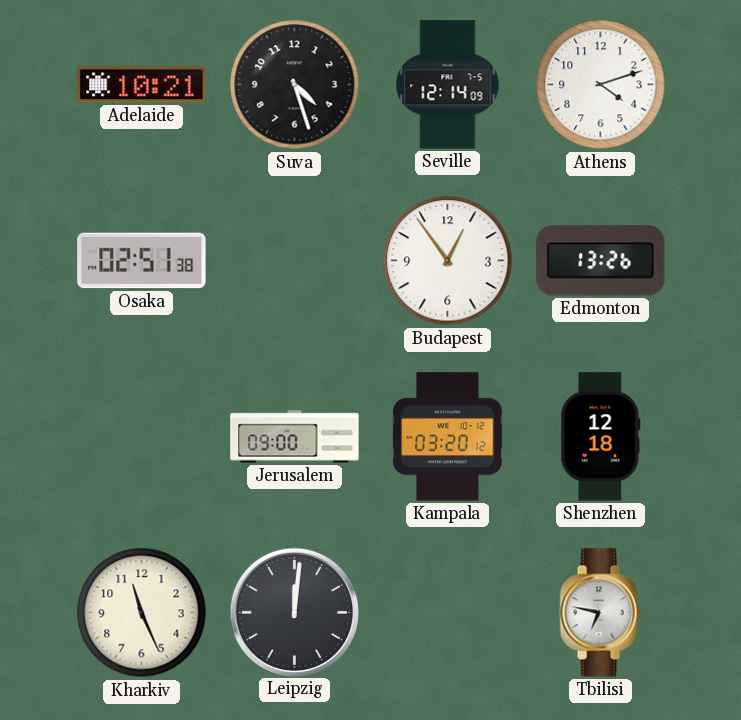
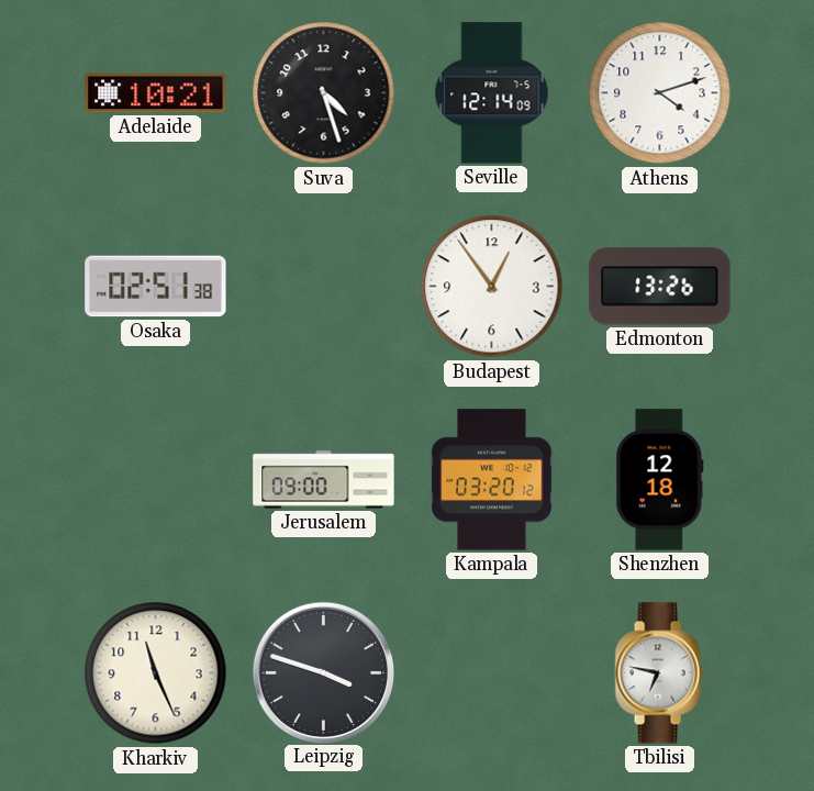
Leipzig: 12:01 -> 3:48
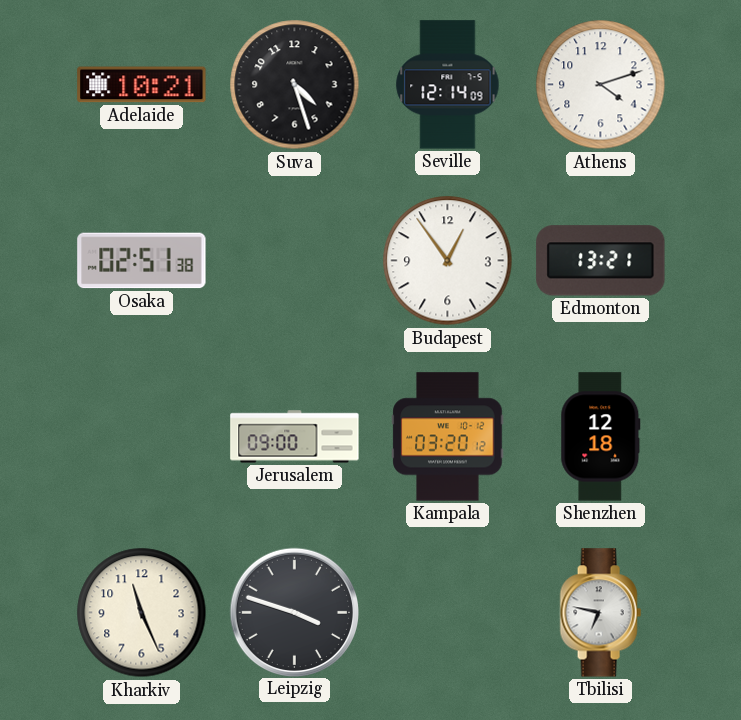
Edmonton: 13:26 -> 13:21
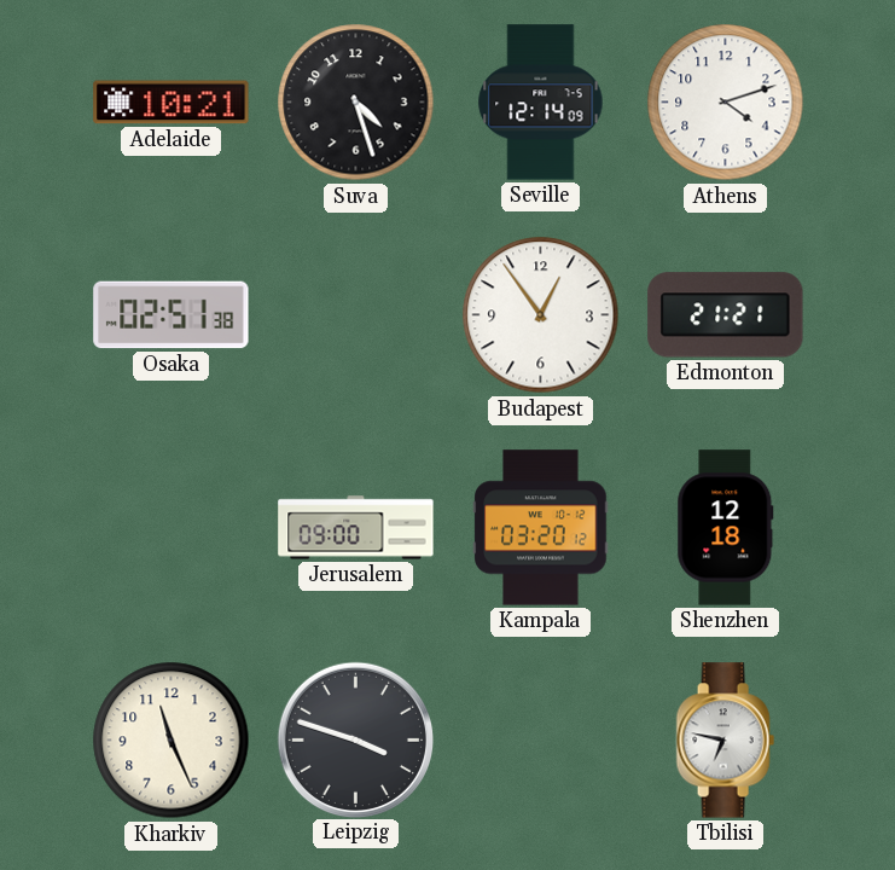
Edmonton: 13:21 -> 21:21
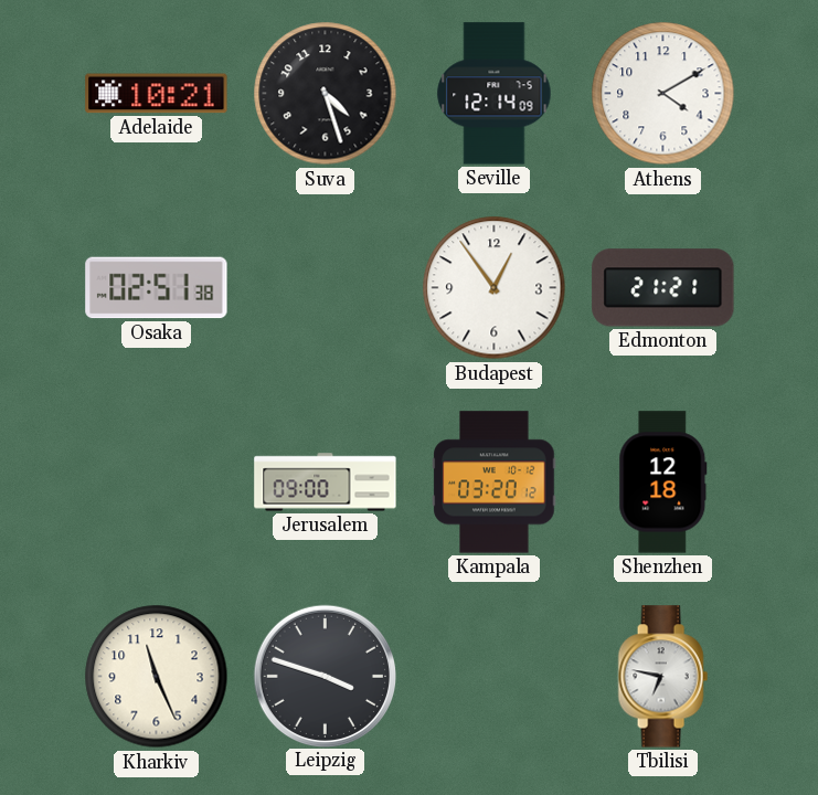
Athens: 4:12 -> 4:10
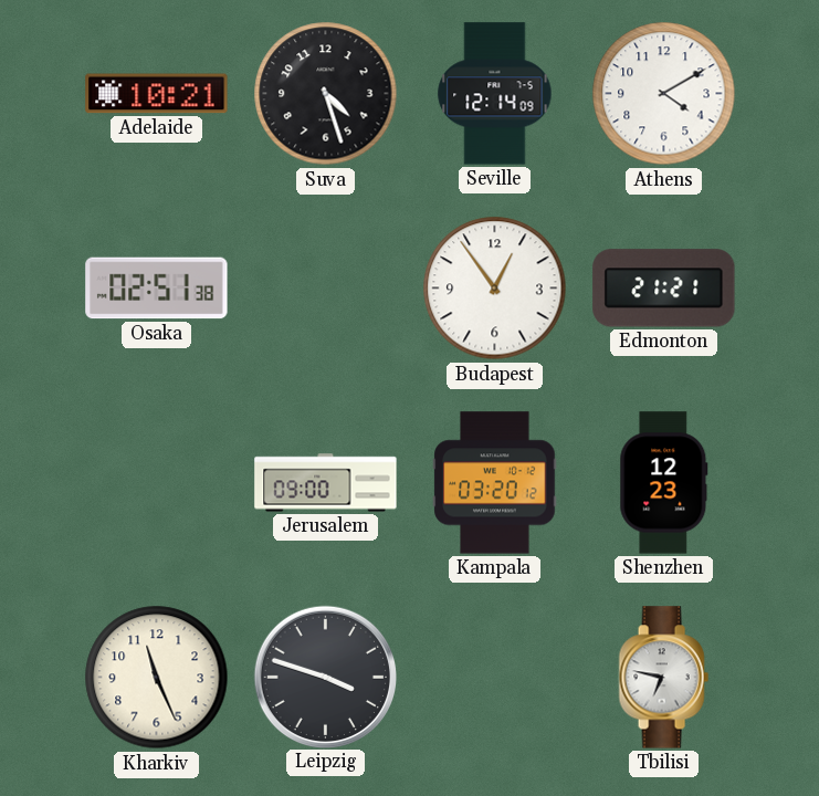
Shenzhen: 12:18 -> 12:23
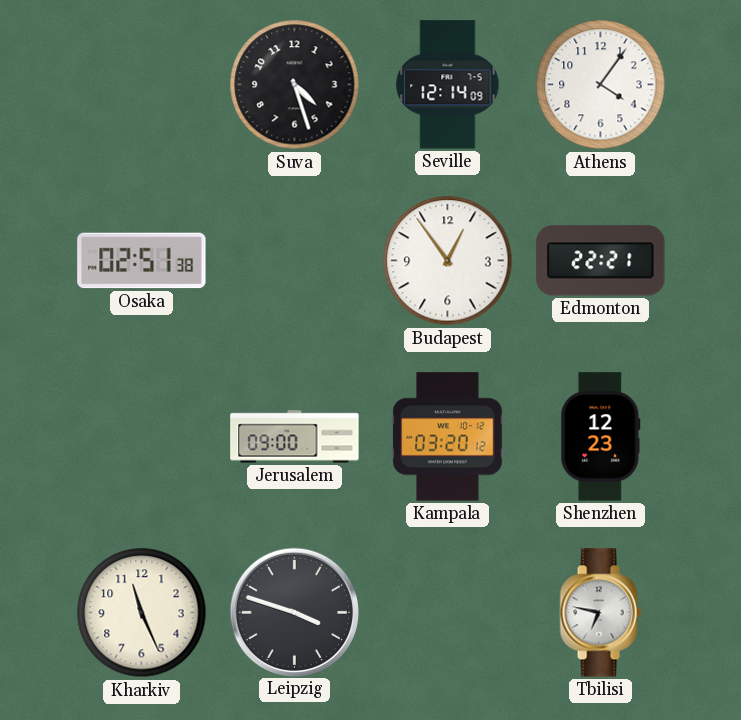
Adelaide: 10:21 -> none
Athens: 4:10 -> 4:06
Edmonton: 21:21 -> 22:21
